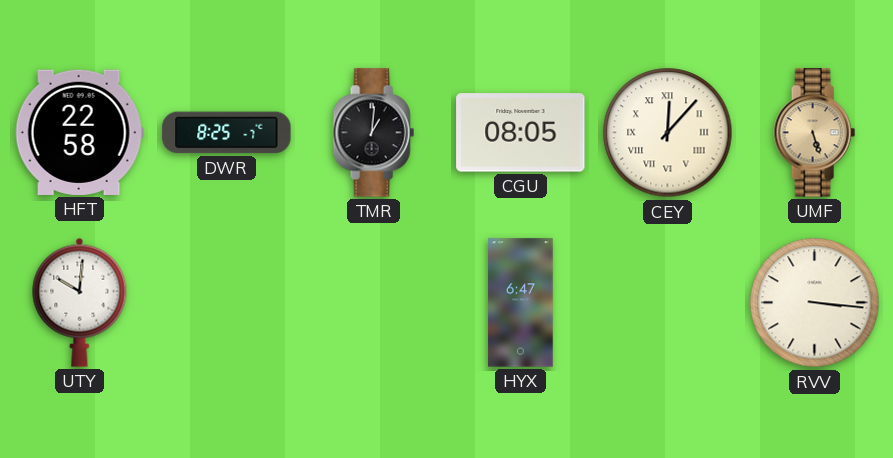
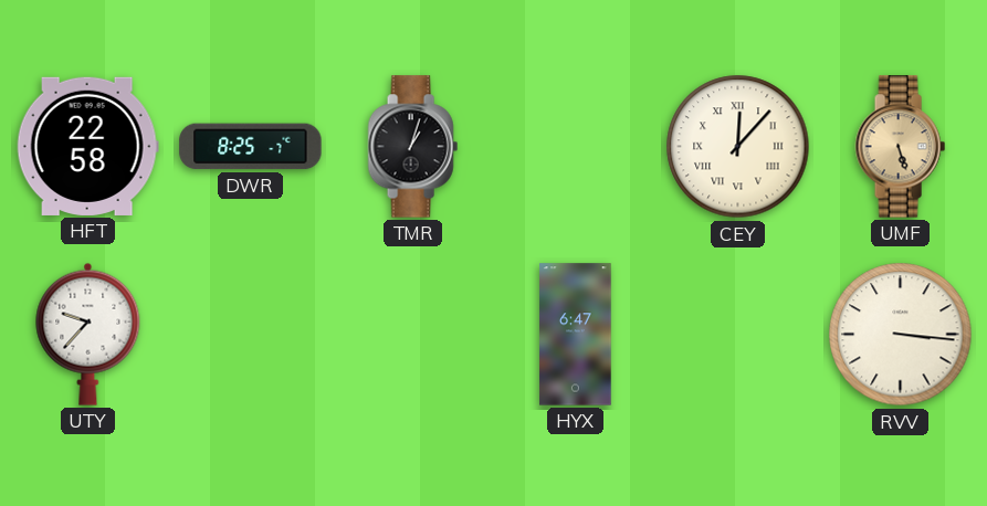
TMR: 1:01 -> 1:03
CGU: 08:05 -> none
UTY: 10:01 -> 9:37
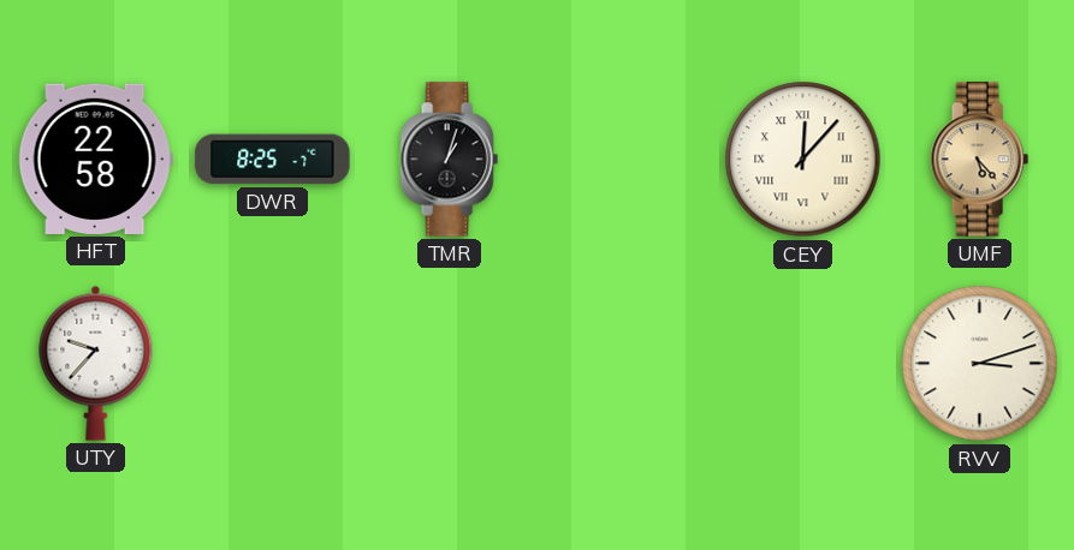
UMF: 5:27 -> 5:23
HYX: 6:47 -> none
RVV: 3:16 -> 3:12
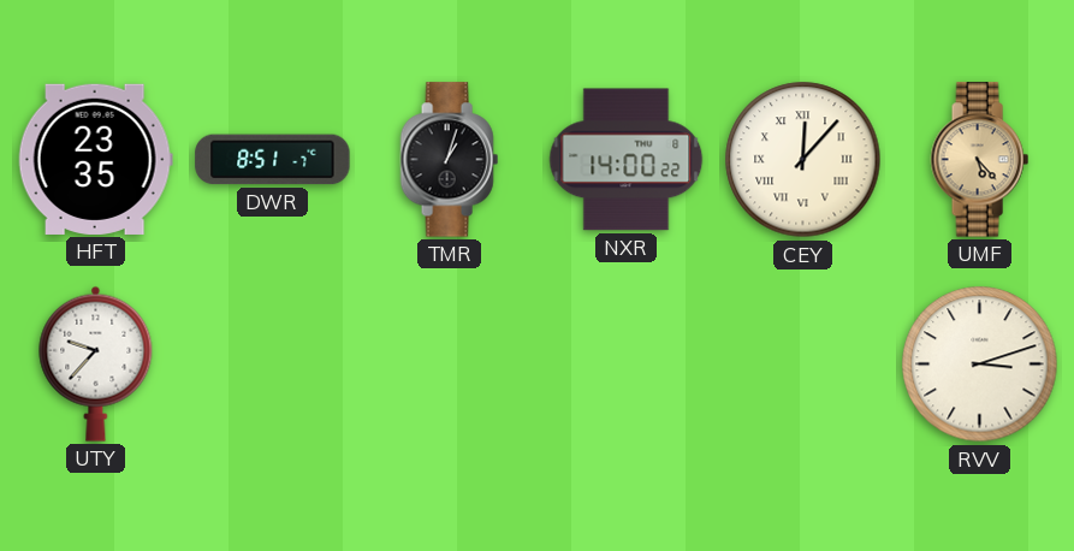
HFT: 22:58 -> 23:35
DWR: 8:25 -> 8:51
NXR: none -> 14:00
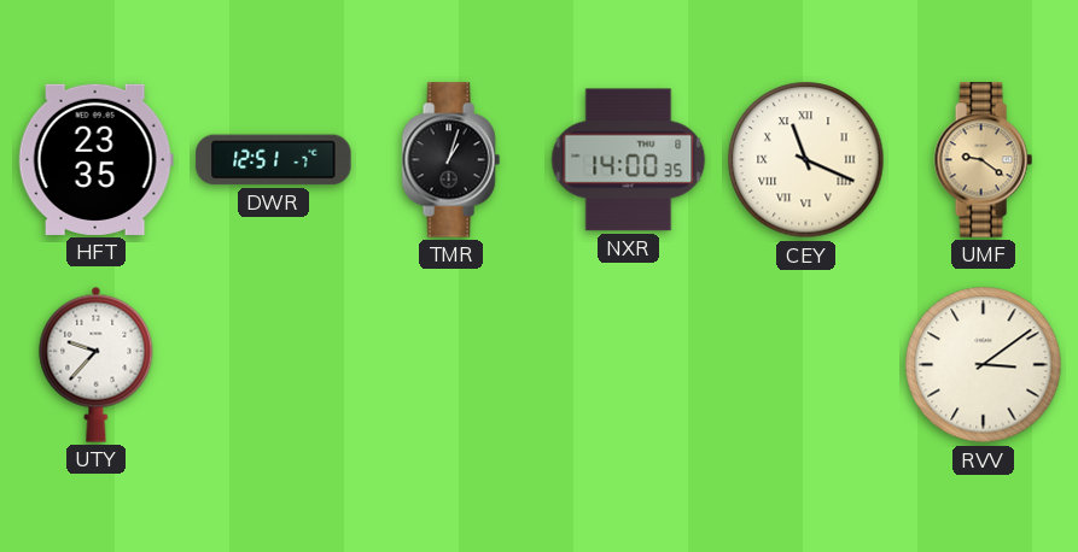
DWR: 8:51 -> 12:51
NXR: 14:00:22 -> 14:00:35
CEY: 12:07 -> 11:19
UMF: 5:23 -> 9:21
RVV: 3:12 -> 3:09
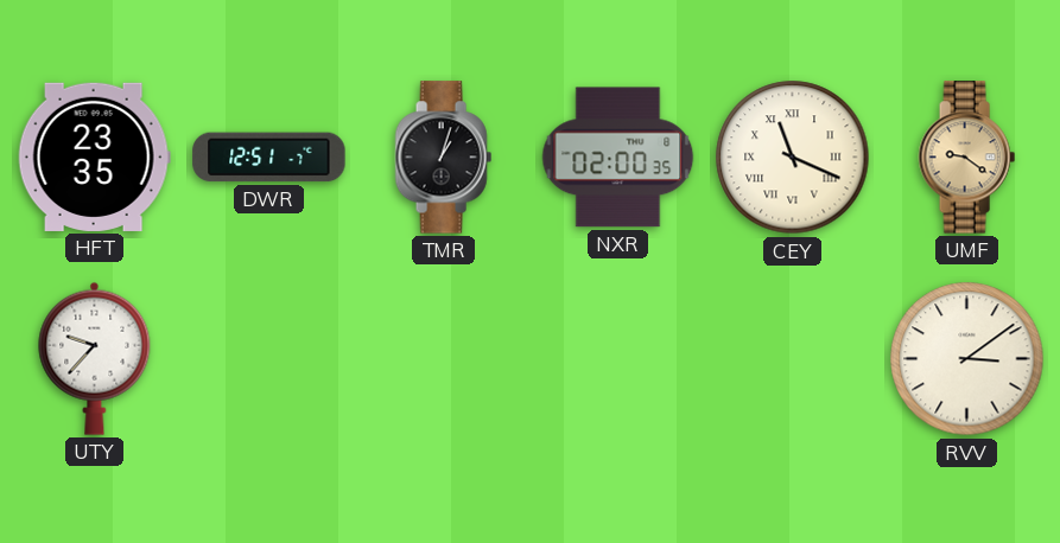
NXR: 14:00 -> 02:00
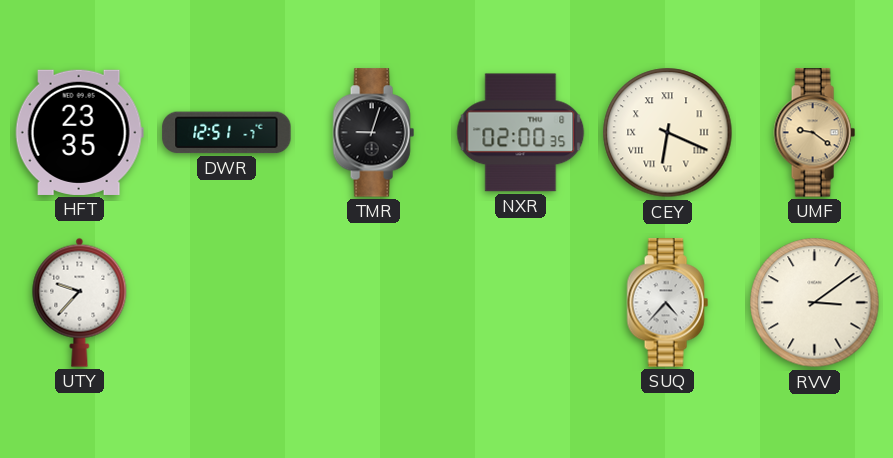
TMR: 1:03 -> 9:03
CEY: 11:19 -> 6:19
SUQ: none -> 4:37
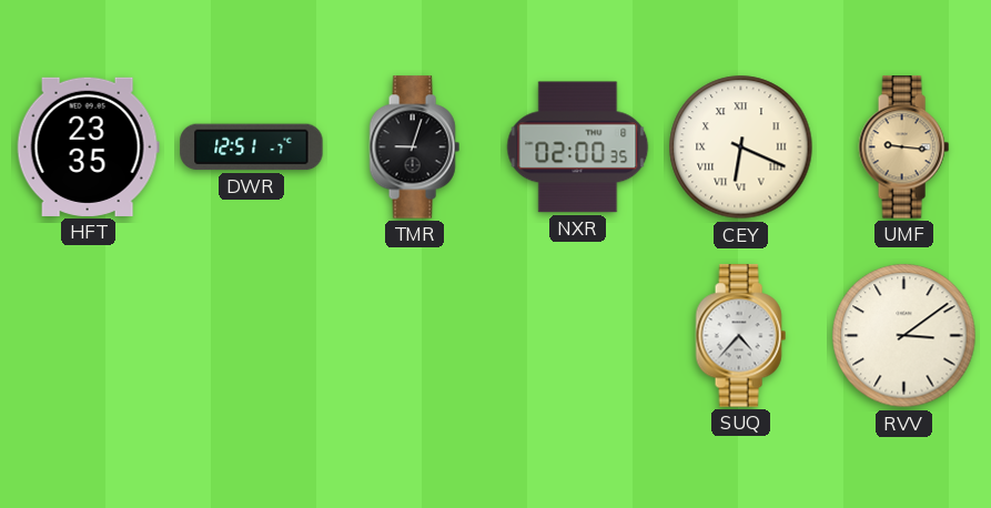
UMF: 9:21 -> 9:16
UTY: 9:37 -> none
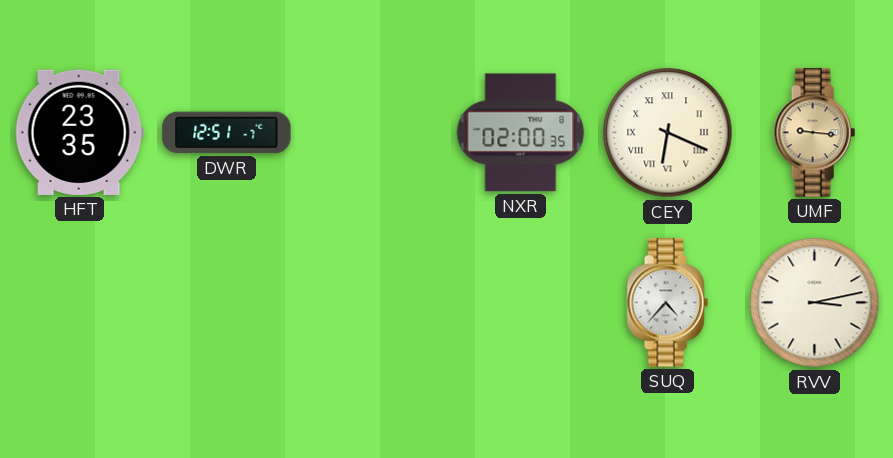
TMR: 9:03 -> none
RVV: 3:09 -> 3:13
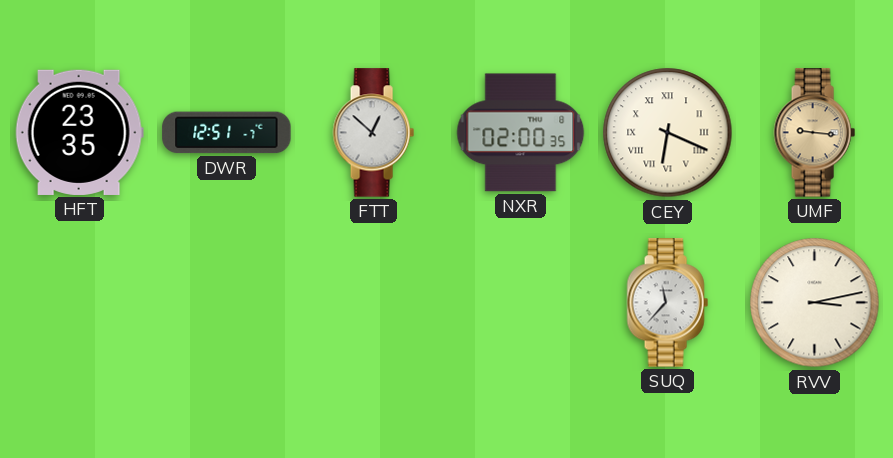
FTT: none -> 12:52
SUQ: 4:37 -> 11:37
